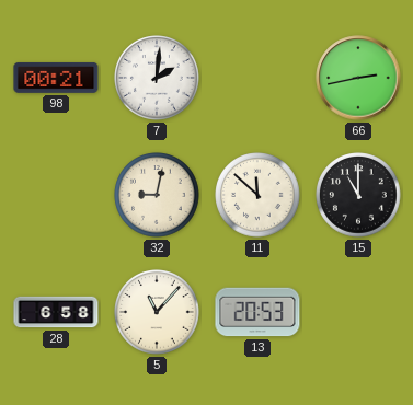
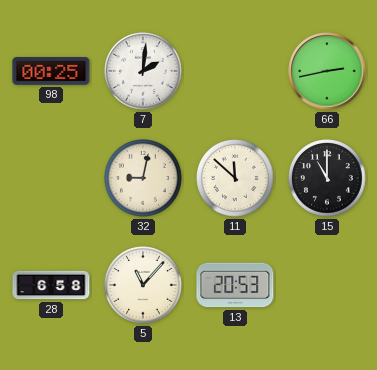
98: 00:21 -> 00:25
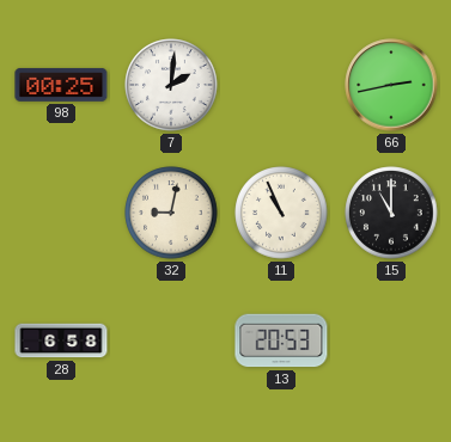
11: 11:52 -> 10:56
5: 11:07 -> none
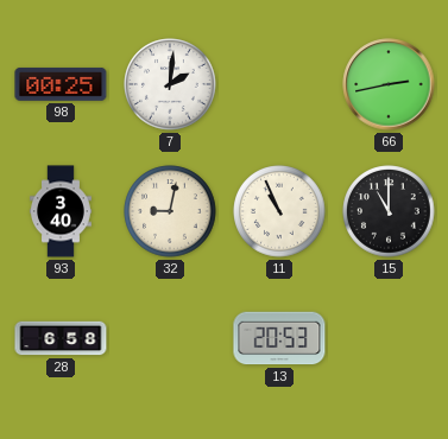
93: none -> 3:40
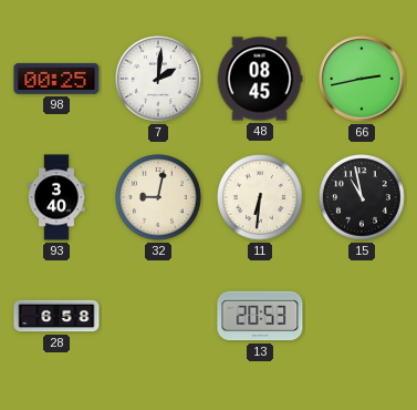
48: none -> 08:45
11: 10:56 -> 6:31
15: 11:00 -> 10:58
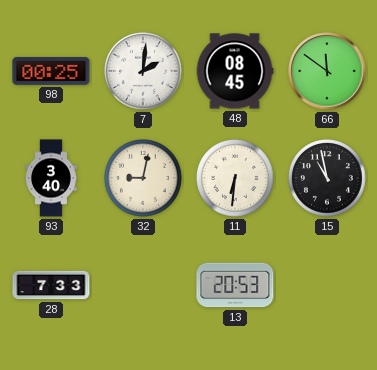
66: 2:43 -> 11:51
28: 6:58 -> 7:33
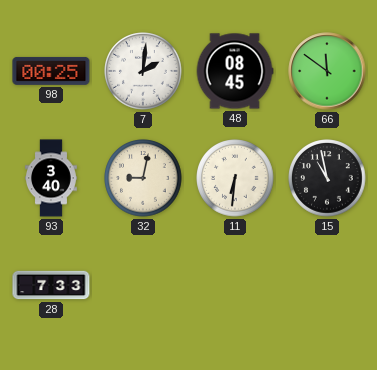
13: 20:53 -> none
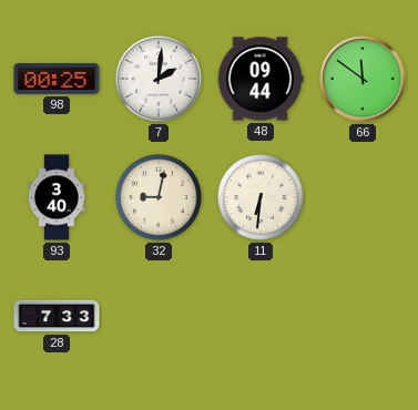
48: 08:45 -> 09:44
15: 10:58 -> none
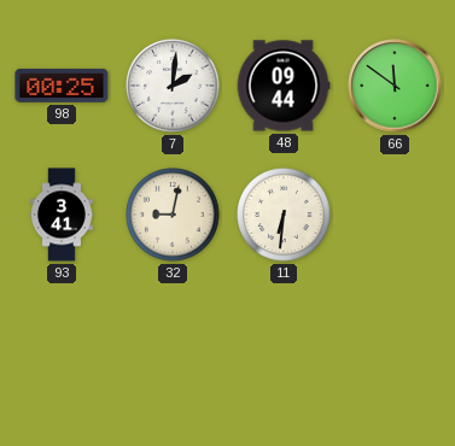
93: 3:40 -> 3:41
28: 7:33 -> none
